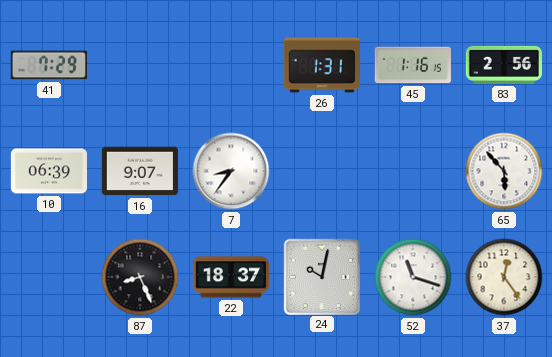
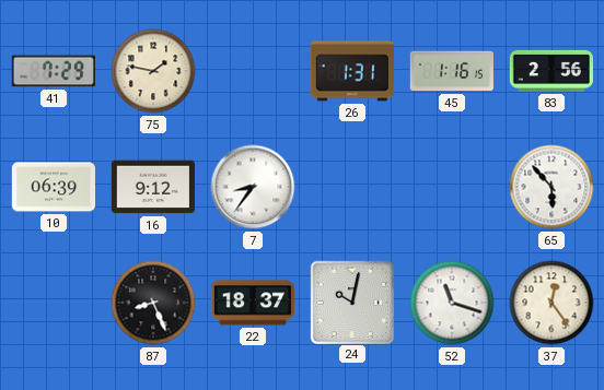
75: none -> 1:47
16: 9:07 -> 9:12
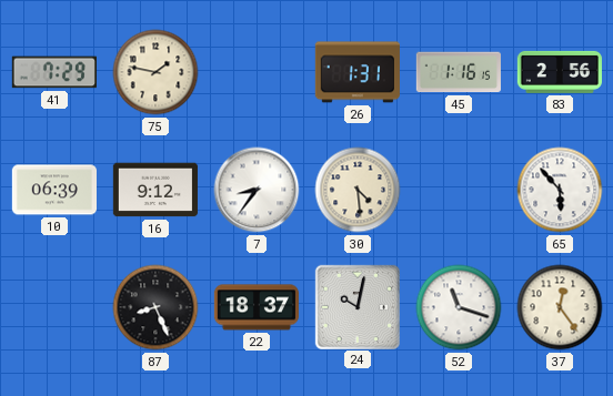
30: none -> 4:29
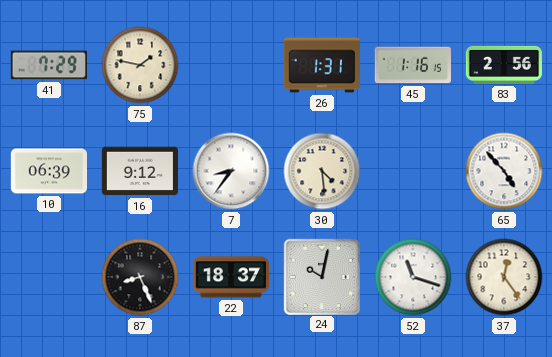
65: 5:53 -> 4:53
